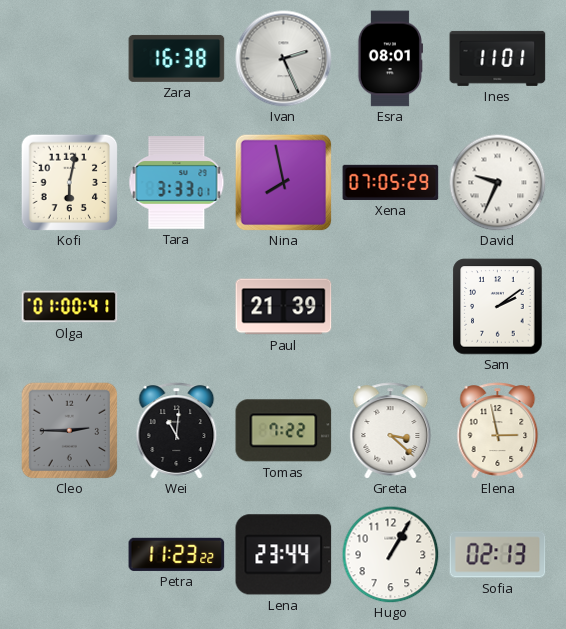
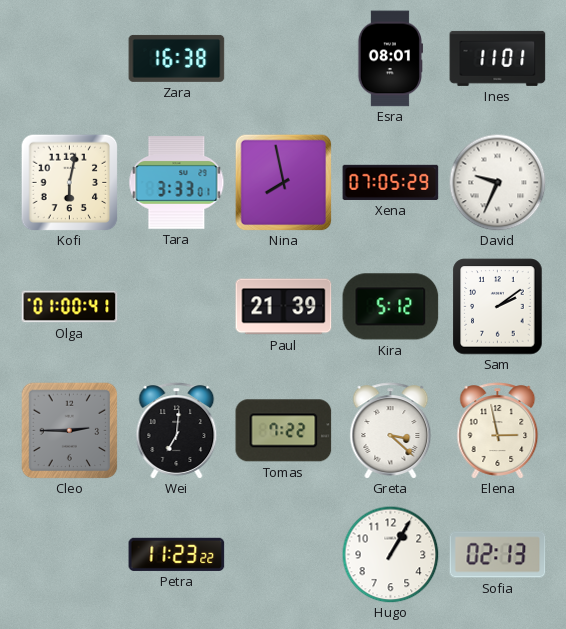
Ivan: 2:26 -> none
Kira: none -> 5:12
Wei: 11:01 -> 7:01
Lena: 23:44 -> none
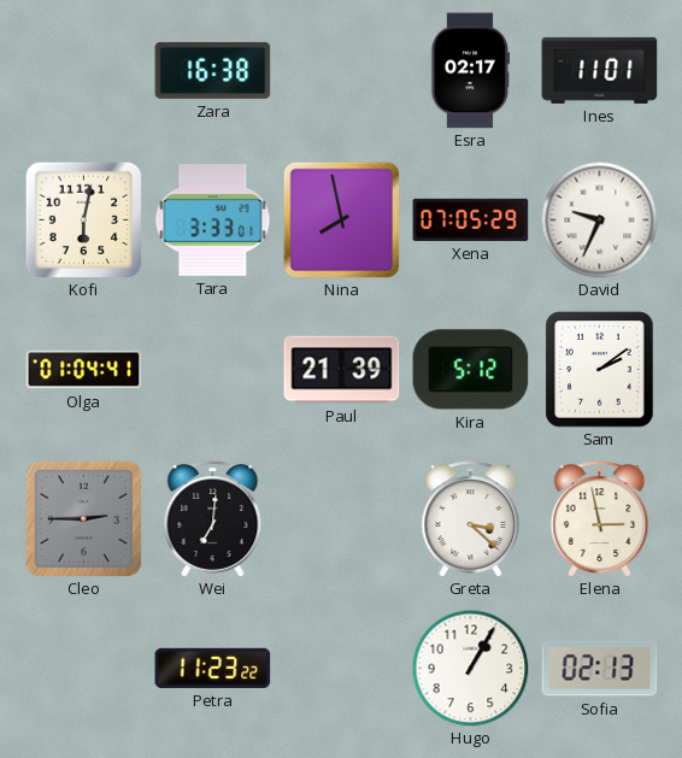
Esra: 08:01 -> 02:17
Olga: 01:00 -> 01:04
Tomas: 7:22 -> none
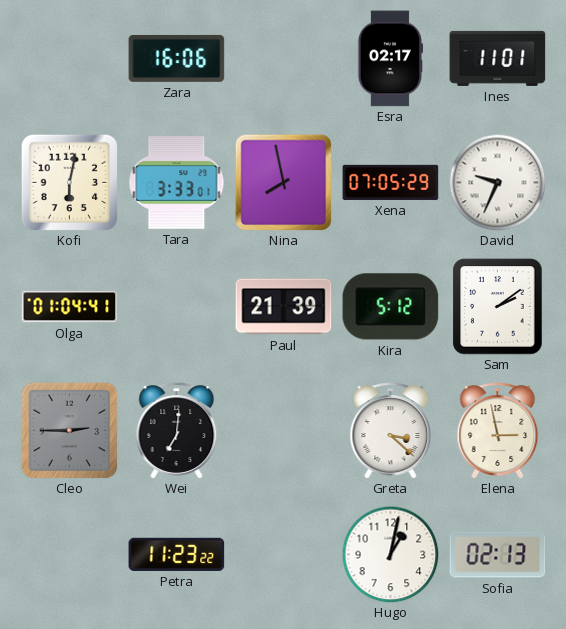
Zara: 16:38 -> 16:06
Hugo: 1:05 -> 1:02
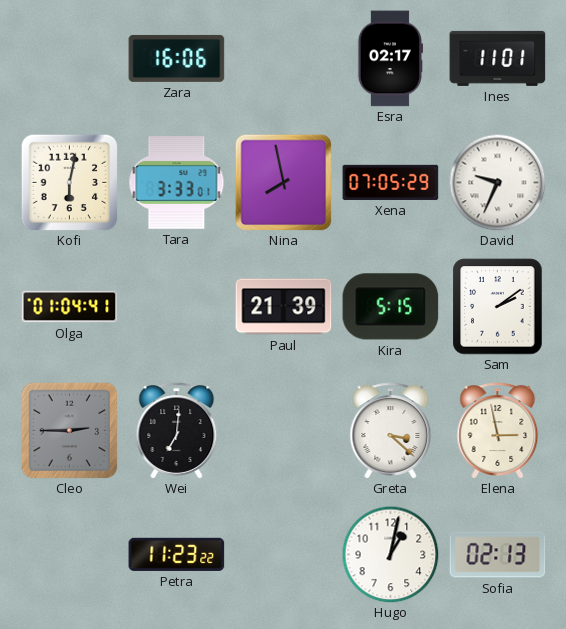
Kira: 5:12 -> 5:15
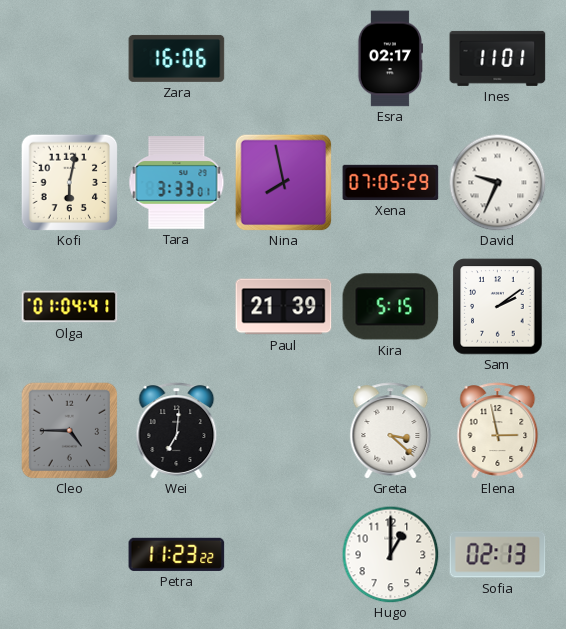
Cleo: 2:45 -> 4:45
Hugo: 1:02 -> 1:00
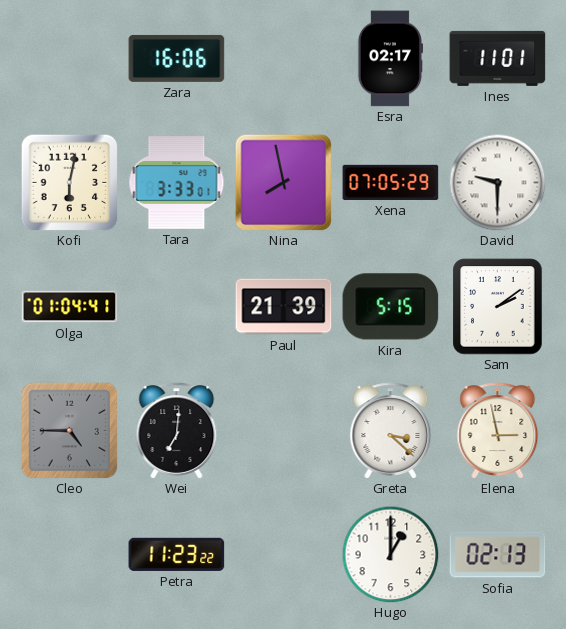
David: 9:34 -> 9:30
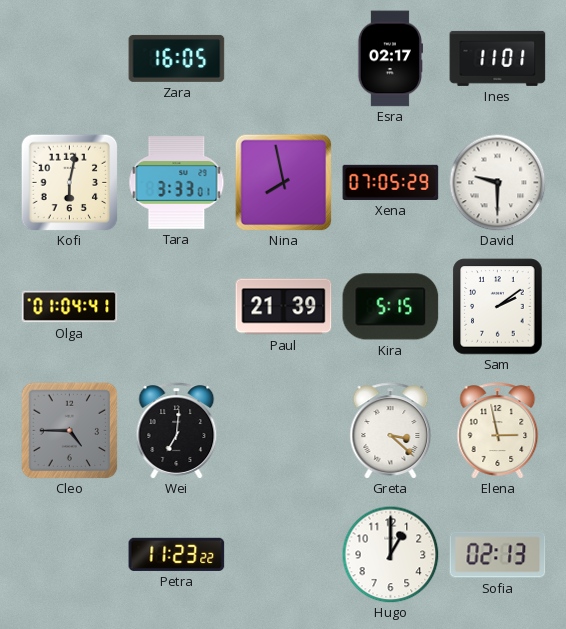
Zara: 16:06 -> 16:05
